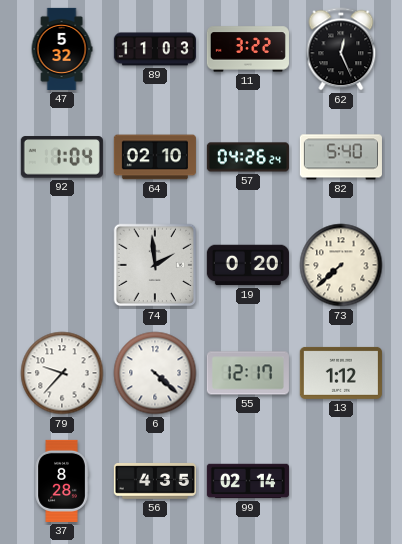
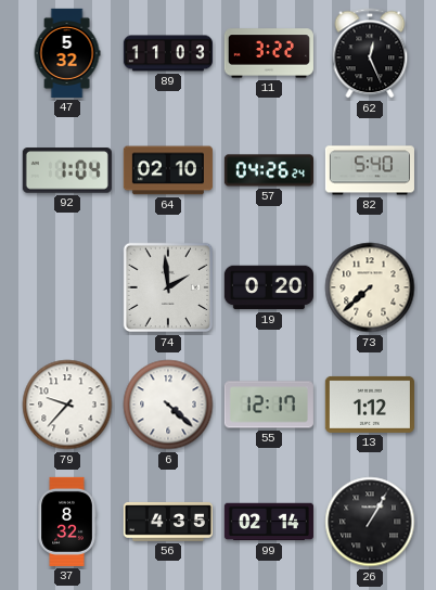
37: 8:28 -> 8:32
26: none -> 1:05
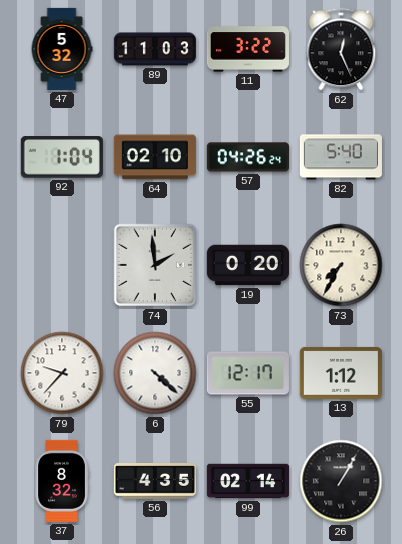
73: 7:38 -> 7:35
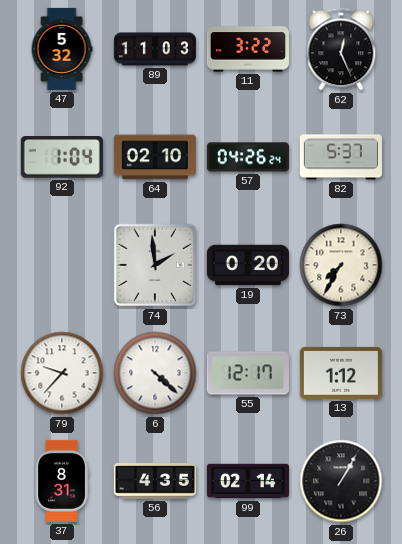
82: 5:40 -> 5:37
37: 8:32 -> 8:31
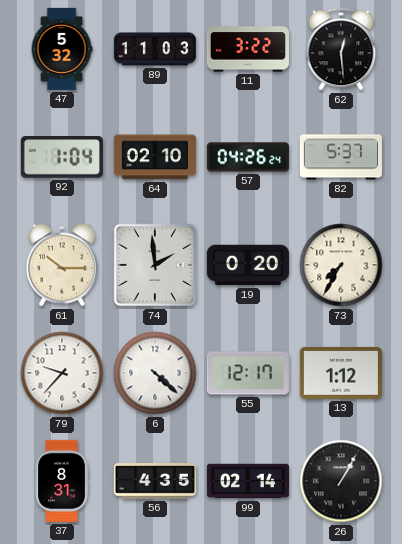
62: 12:26 -> 12:29
61: none -> 10:15
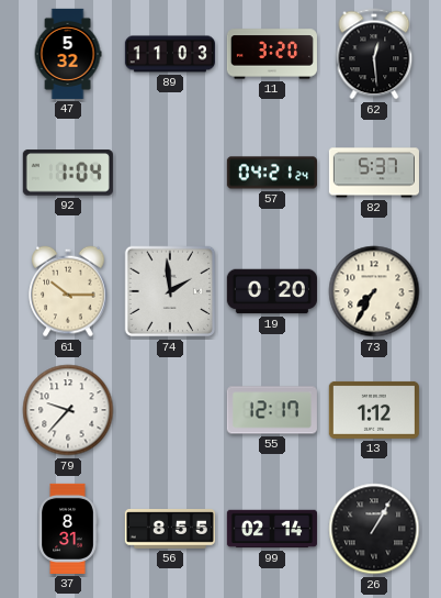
11: 3:22 -> 3:20
64: 02:10 -> none
57: 04:26 -> 04:21
6: 4:22 -> none
56: 4:35 -> 8:55
